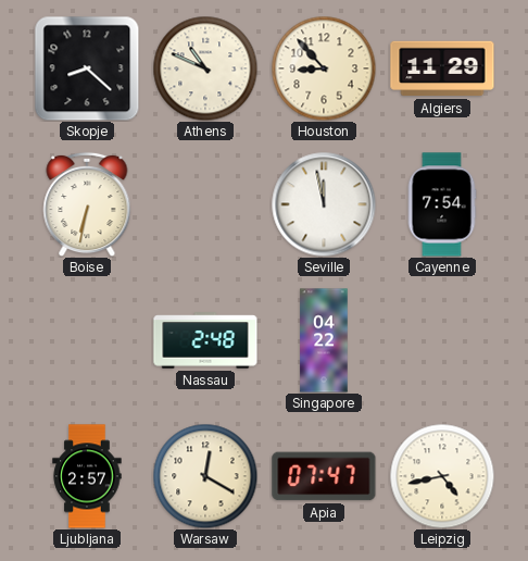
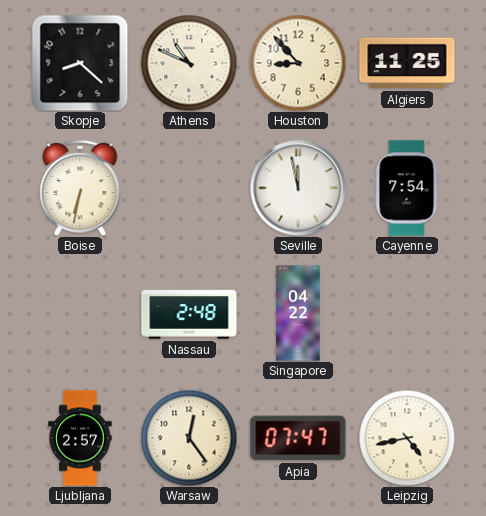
Algiers: 11:29 -> 11:25
Warsaw: 12:20 -> 12:24
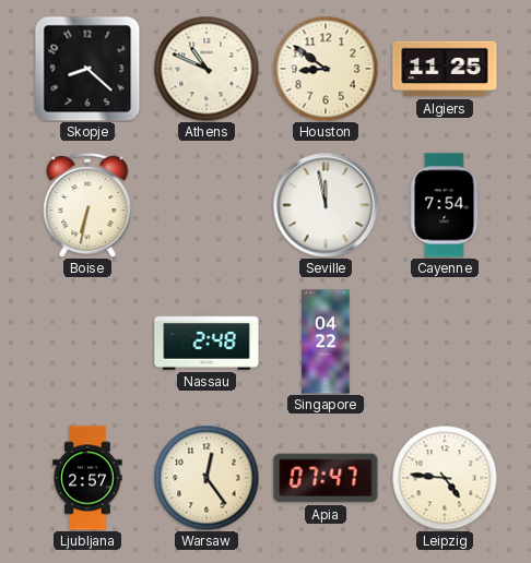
Houston: 8:53 -> 8:51
Leipzig: 4:43 -> 4:46
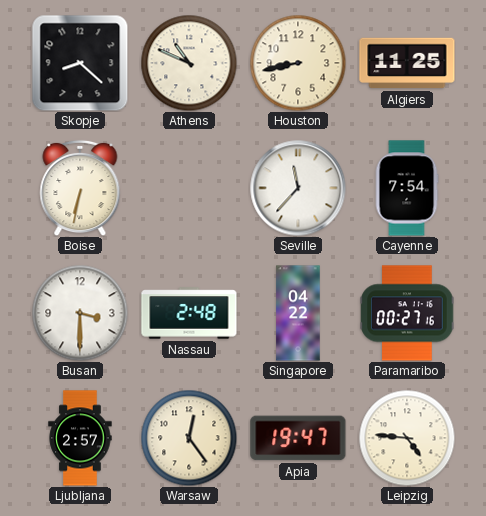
Houston: 8:51 -> 8:43
Seville: 11:58 -> 11:37
Busan: none -> 3:30
Paramaribo: none -> 00:27
Apia: 07:47 -> 19:47
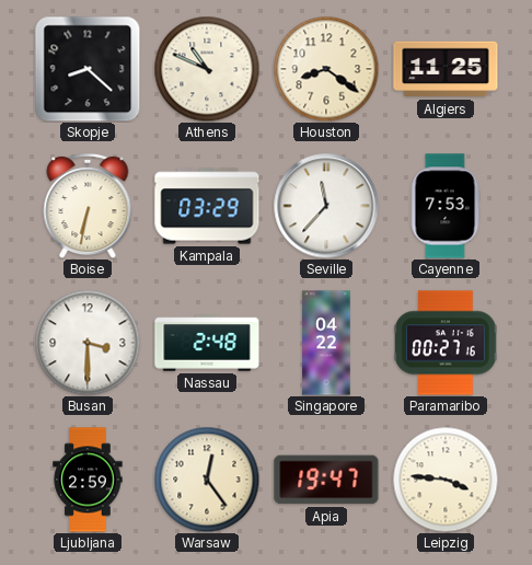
Houston: 8:43 -> 8:21
Kampala: none -> 03:29
Cayenne: 7:54 -> 7:53
Ljubljana: 2:57 -> 2:59
Leipzig: 4:46 -> 3:46
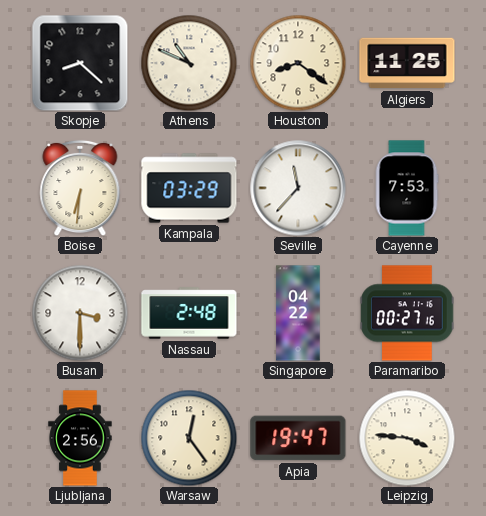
Boise: 6:32 -> 6:31
Ljubljana: 2:59 -> 2:56
